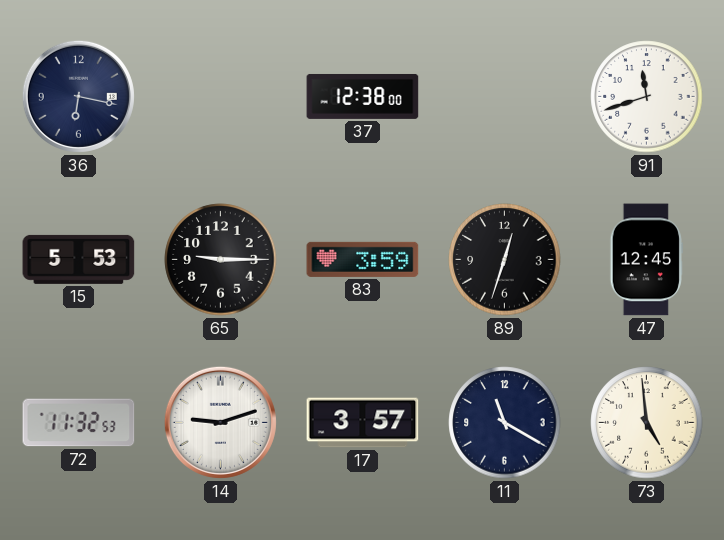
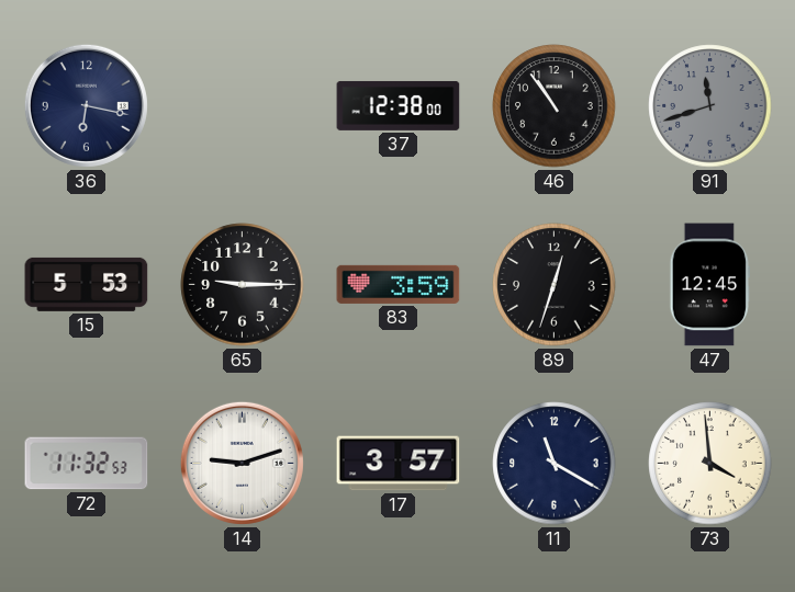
46: none -> 10:54
91 dial: white -> grey
73: 4:59 -> 3:59
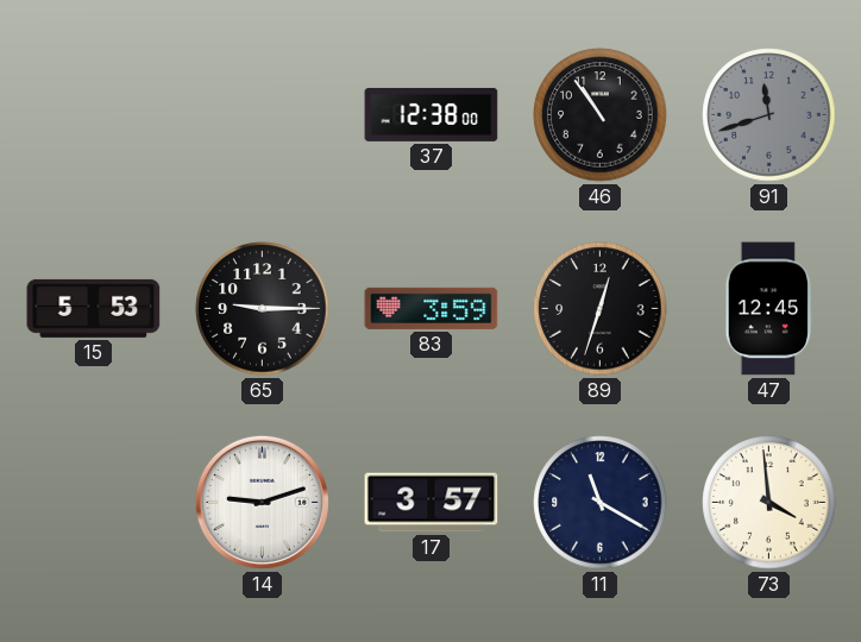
36: 6:17 -> none
72: 11:32 -> none
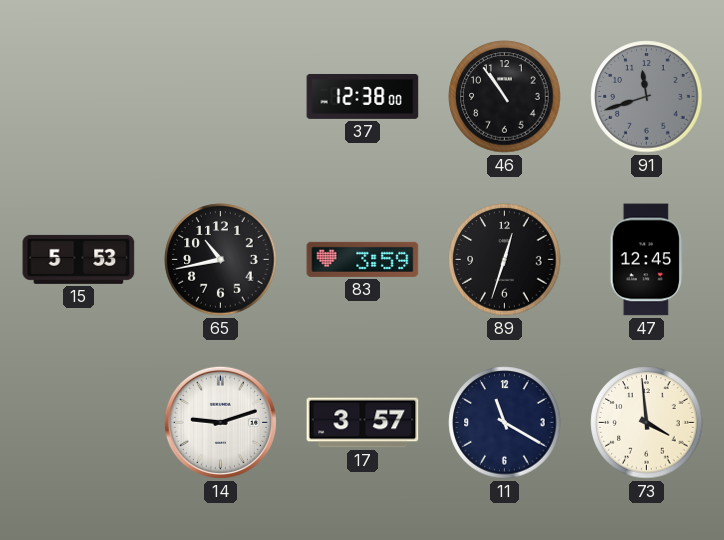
65: 9:15 -> 10:43
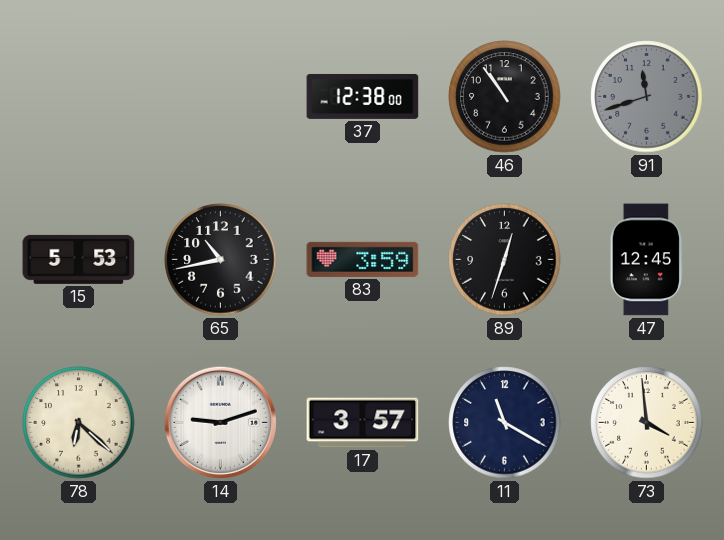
78: none -> 6:22
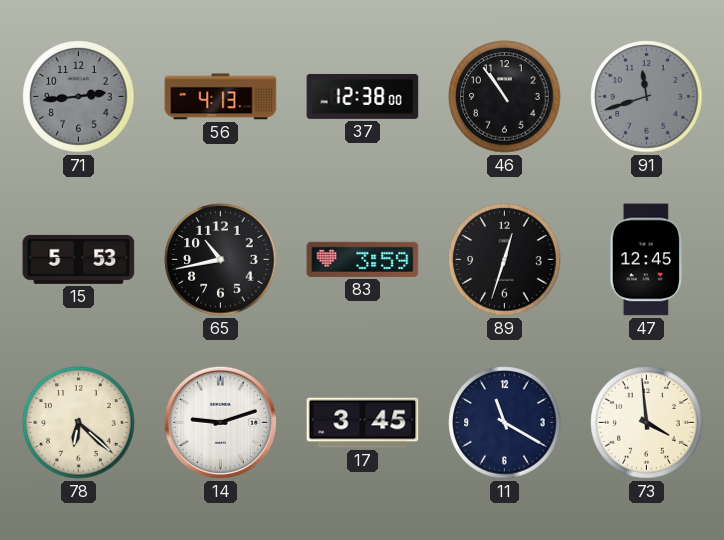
71: none -> 2:44
56: none -> 4:13
17: 3:57 -> 3:45
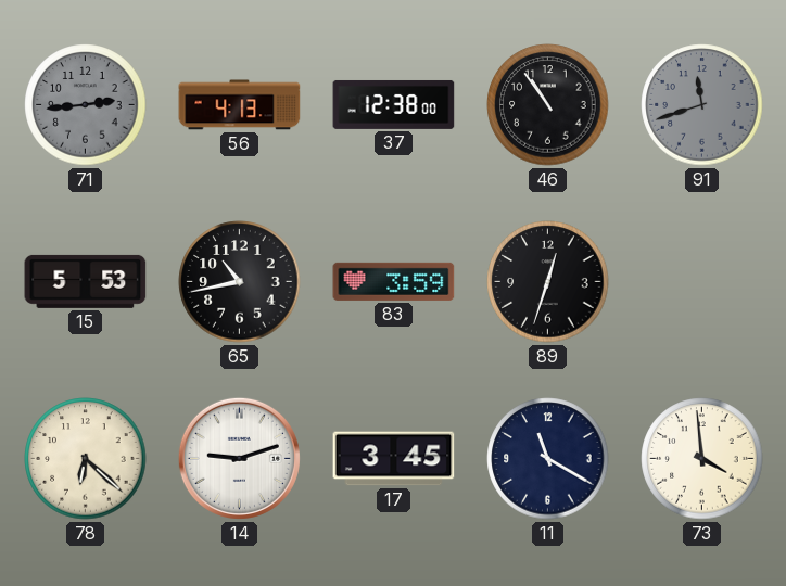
47: 12:45 -> none
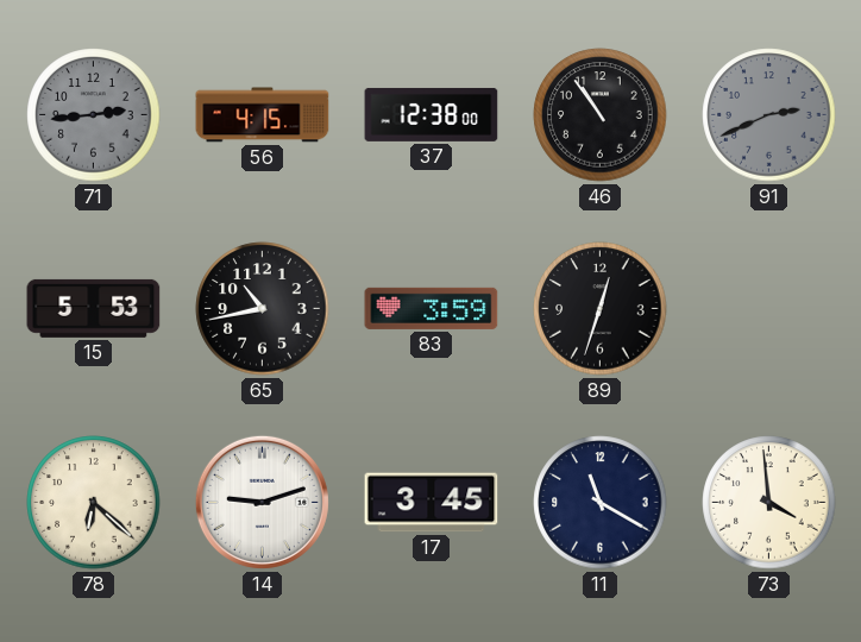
56: 4:13 -> 4:15
91: 11:42 -> 2:41
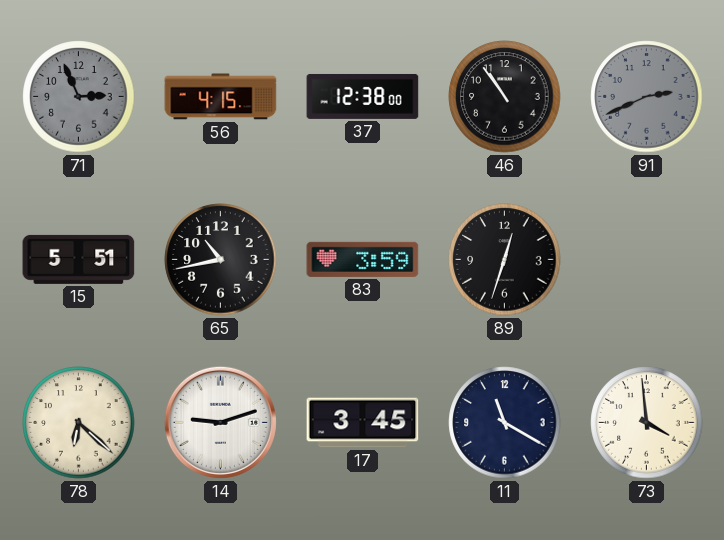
71: 2:44 -> 2:56
15: 5:53 -> 5:51
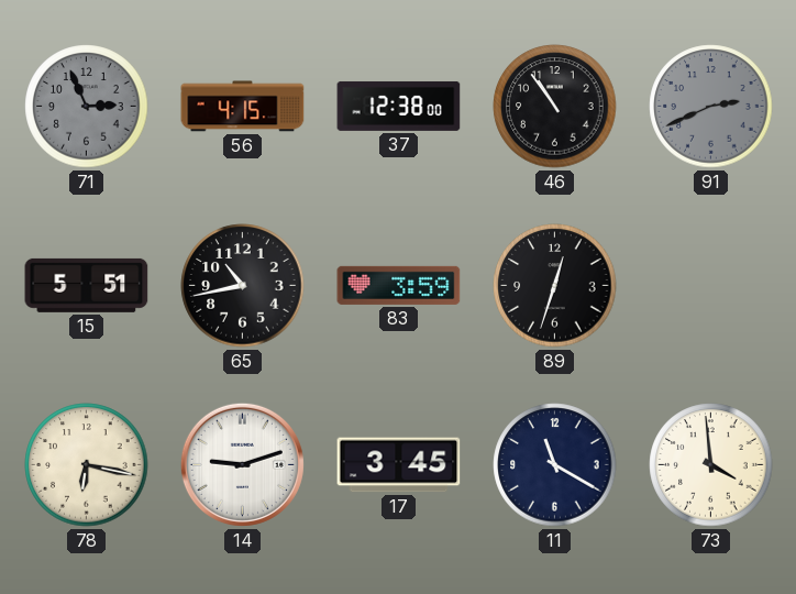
78: 6:22 -> 6:17
